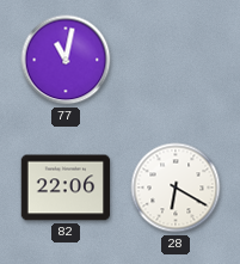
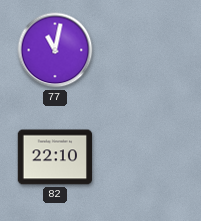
82: 22:06 -> 22:10
28: 6:20 -> none
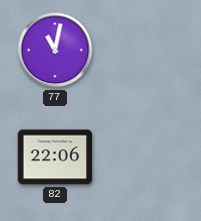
82: 22:10 -> 22:06
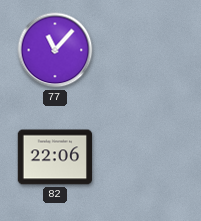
77: 11:02 -> 11:07
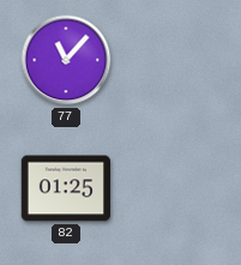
82: 22:06 -> 01:25
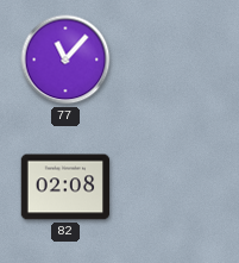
82: 01:25 -> 02:08
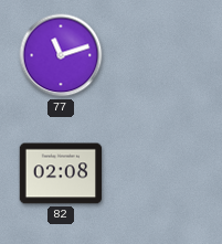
77: 11:07 -> 11:12
